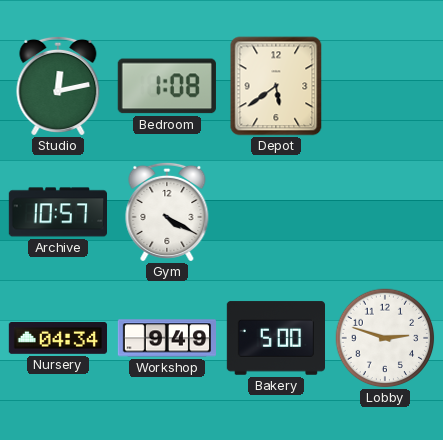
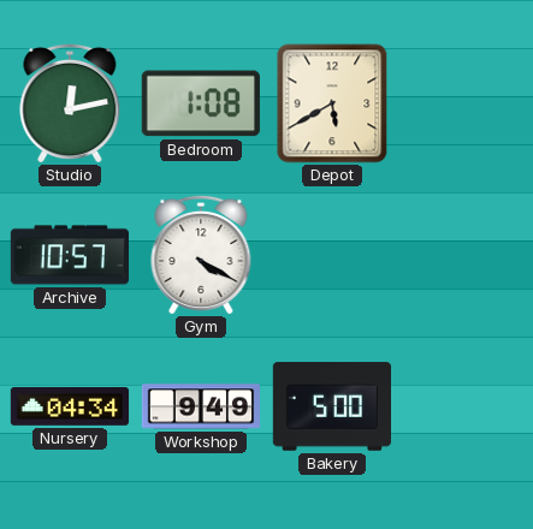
Depot: 5:39 -> 5:40
Lobby: 2:48 -> none
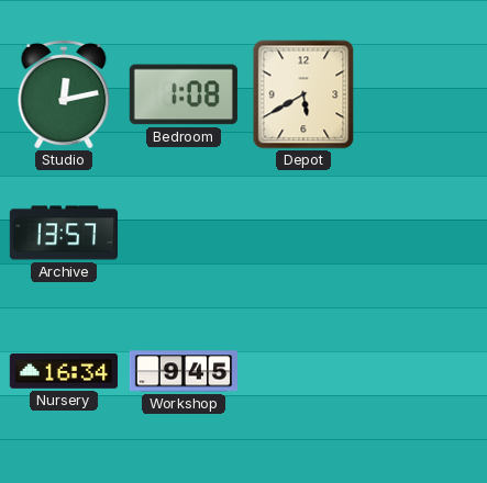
Archive: 10:57 -> 13:57
Gym: 4:20 -> none
Nursery: 04:34 -> 16:34
Workshop: 9:49 -> 9:45
Bakery: 5:00 -> none
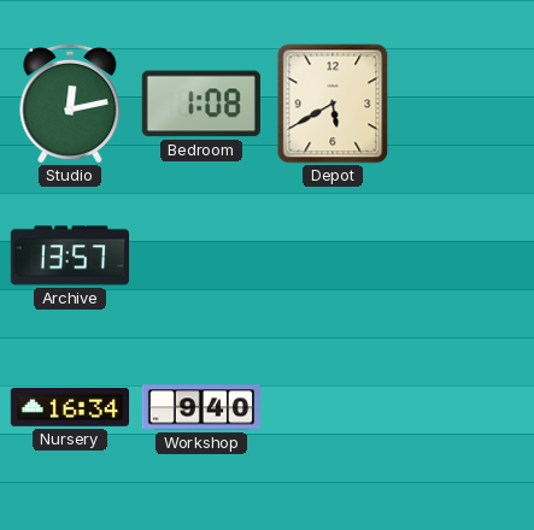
Workshop: 9:45 -> 9:40
